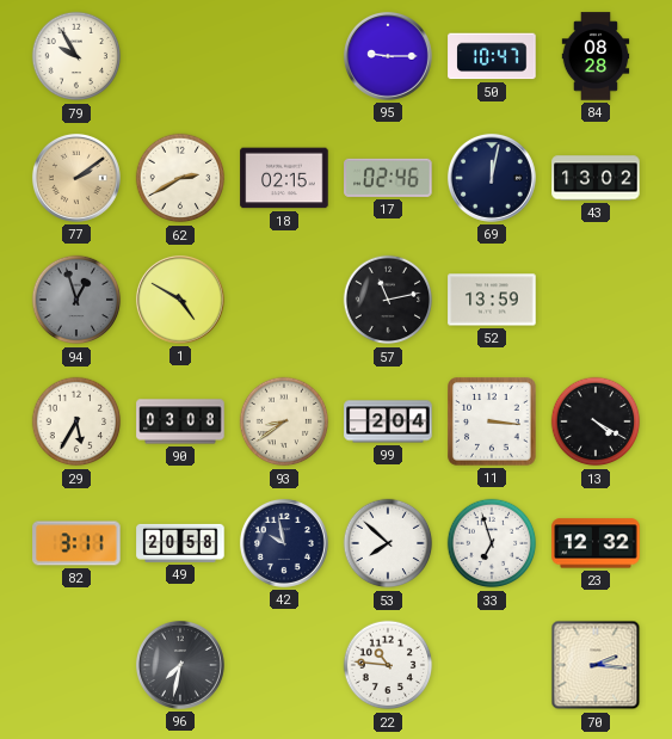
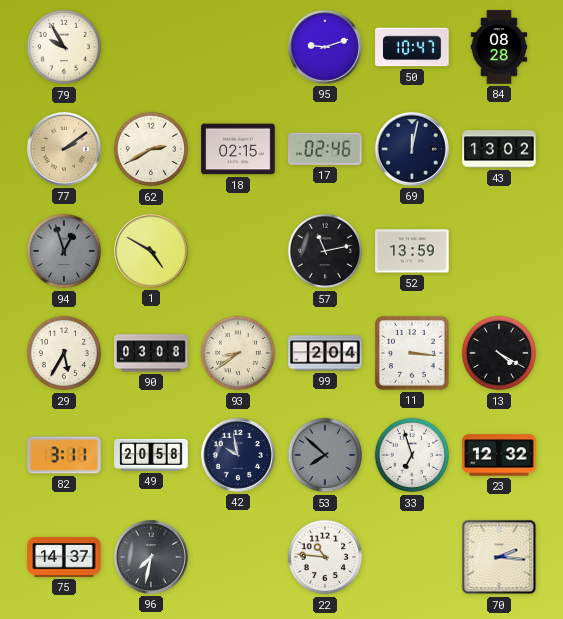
95: 9:15 -> 9:12
53 dial: white -> grey
75: none -> 14:37
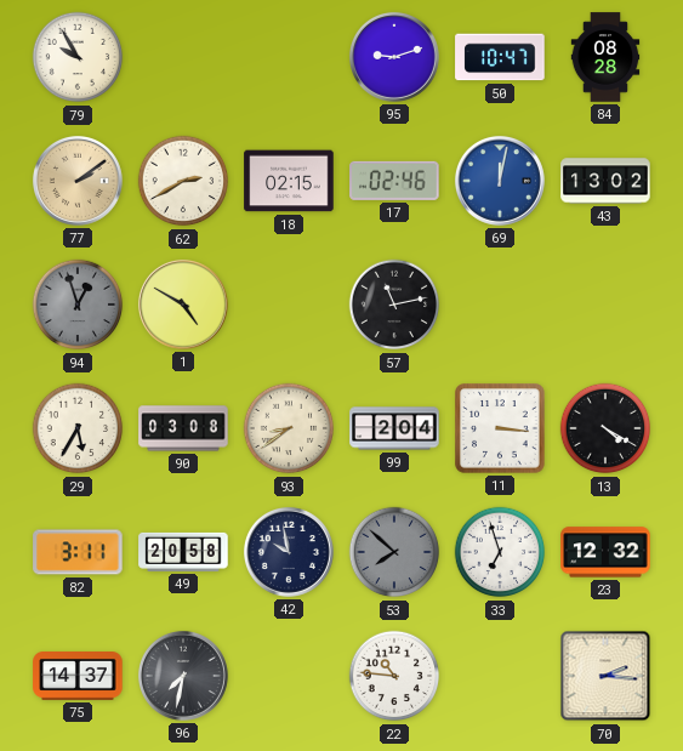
69 dial: navy -> blue
52: 13:59 -> none
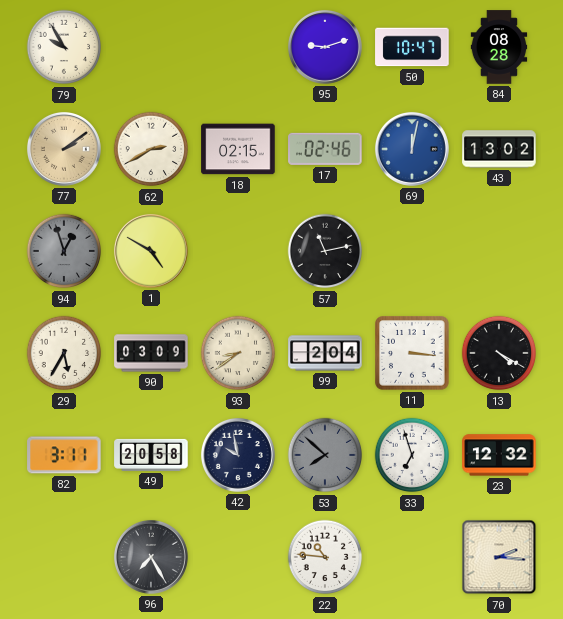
90: 03:08 -> 03:09
75: 14:37 -> none
96: 7:32 -> 7:25
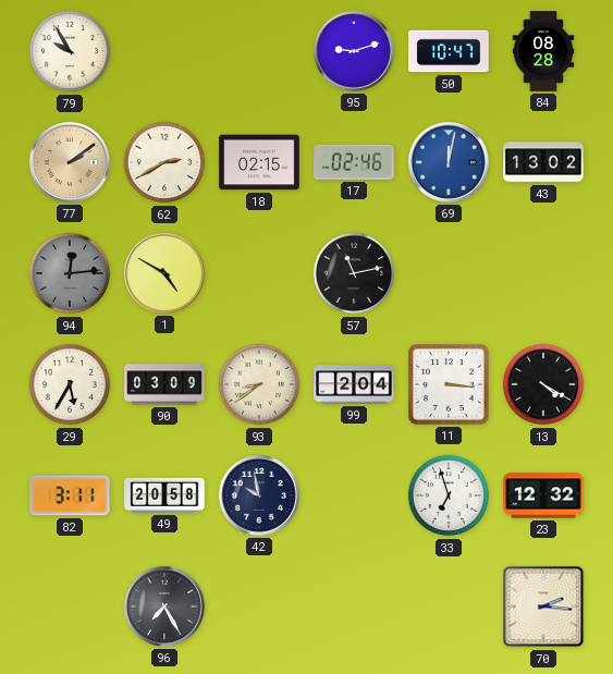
94: 12:57 -> 12:14
53: 7:52 -> none
22: 10:46 -> none
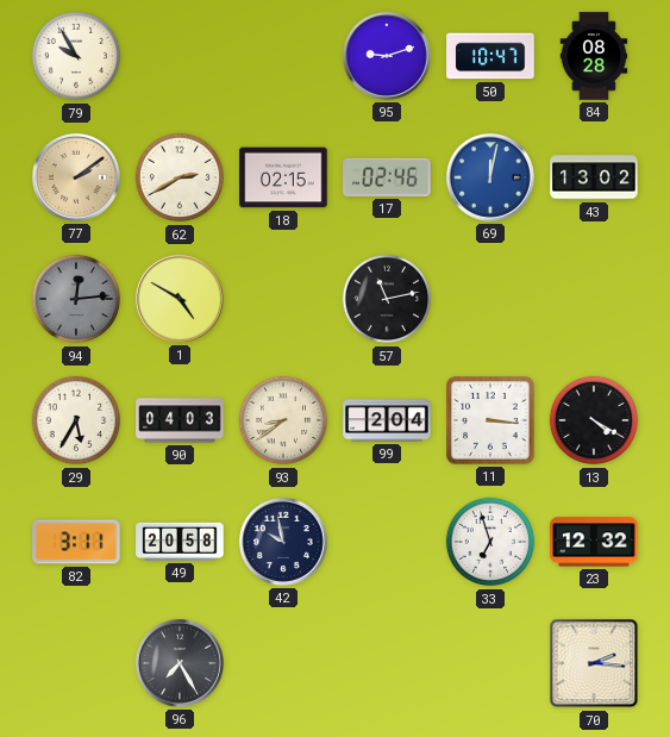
90: 03:09 -> 04:03
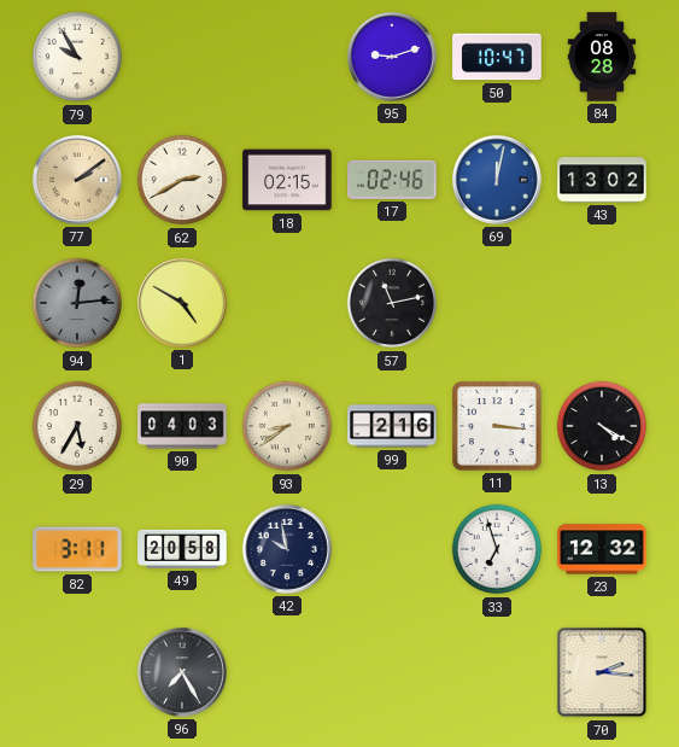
99: 2:04 -> 2:16
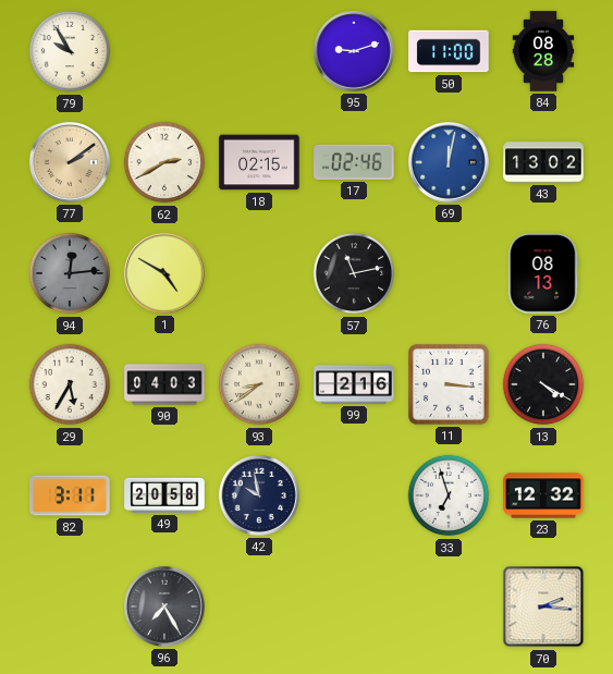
50: 10:47 -> 11:00
76: none -> 08:13
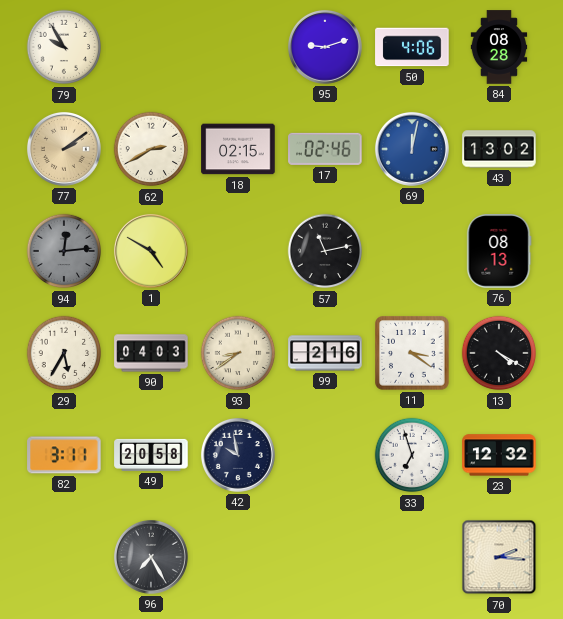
50: 11:00 -> 4:06
11: 3:16 -> 3:21
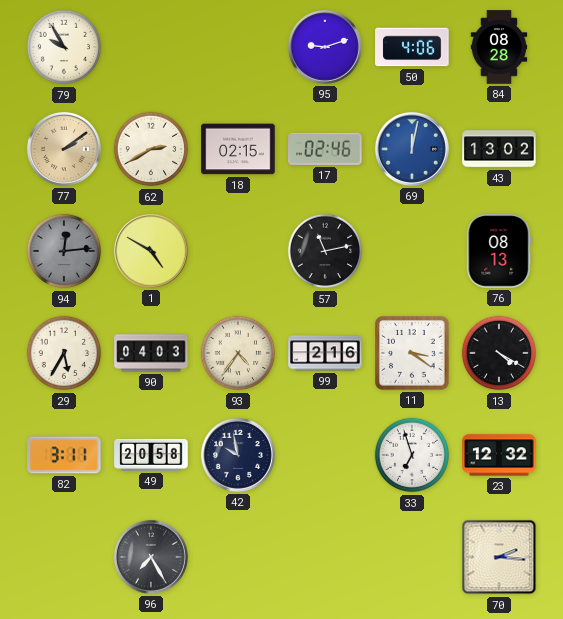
93: 8:39 -> 4:36
